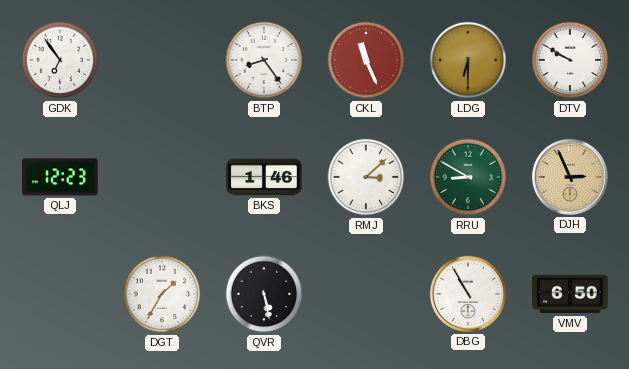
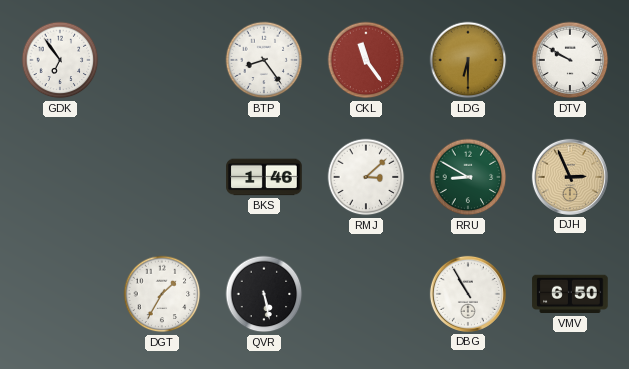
CKL: 11:26 -> 11:24
QLJ: 12:23 -> none
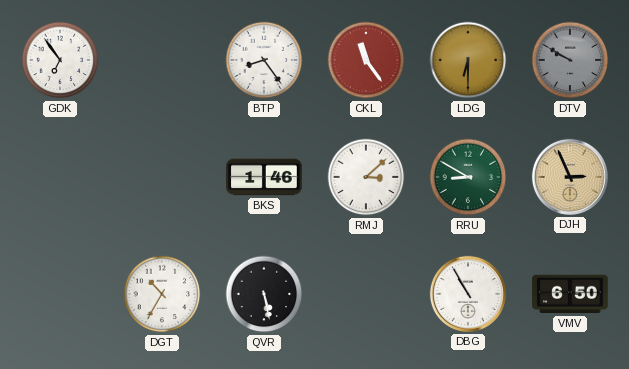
DTV dial: white -> grey
DGT: 1:35 -> 10:35
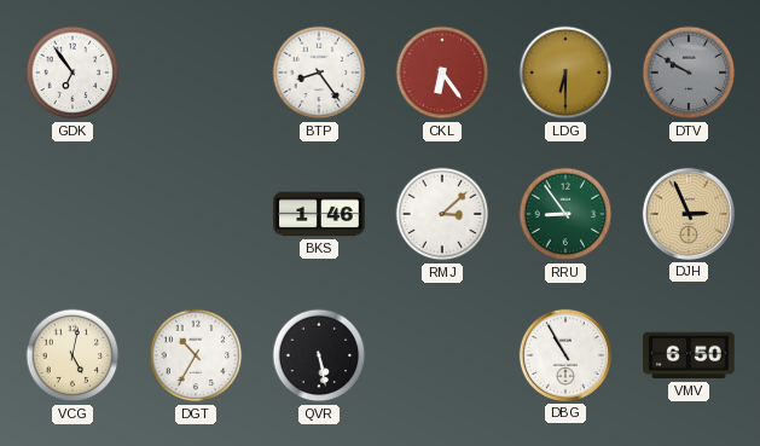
CKL: 11:24 -> 6:24
RRU: 8:50 -> 8:54
VCG: none -> 5:02
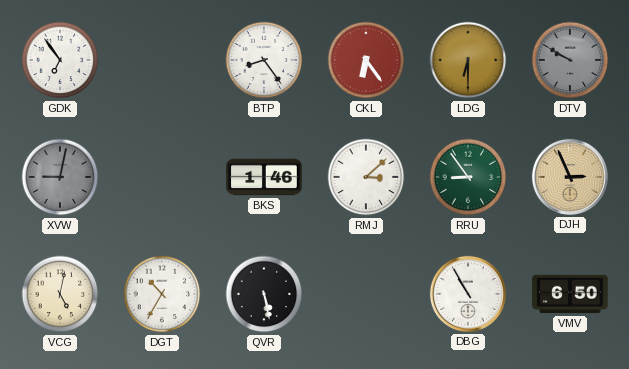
XVW: none -> 9:02
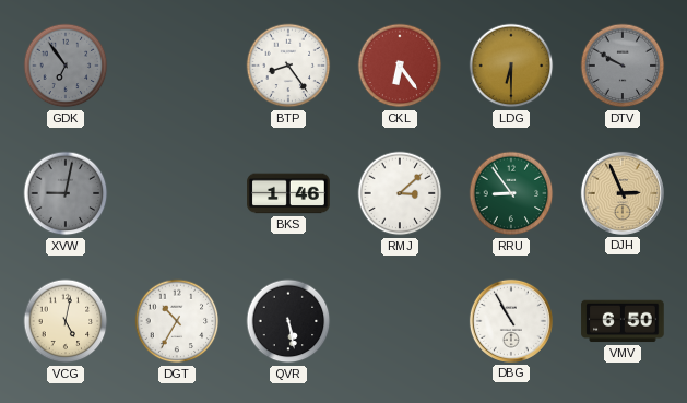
GDK dial: white -> grey
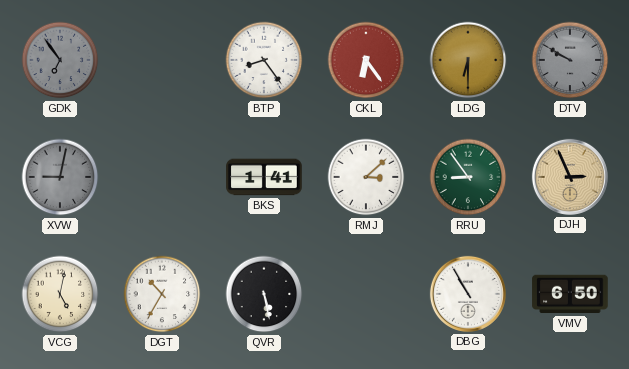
BKS: 1:46 -> 1:41
